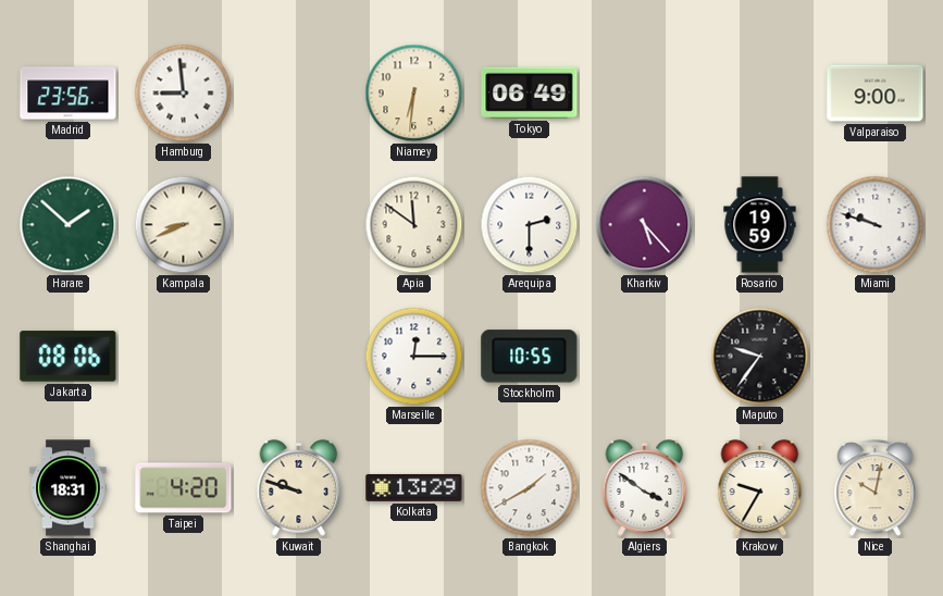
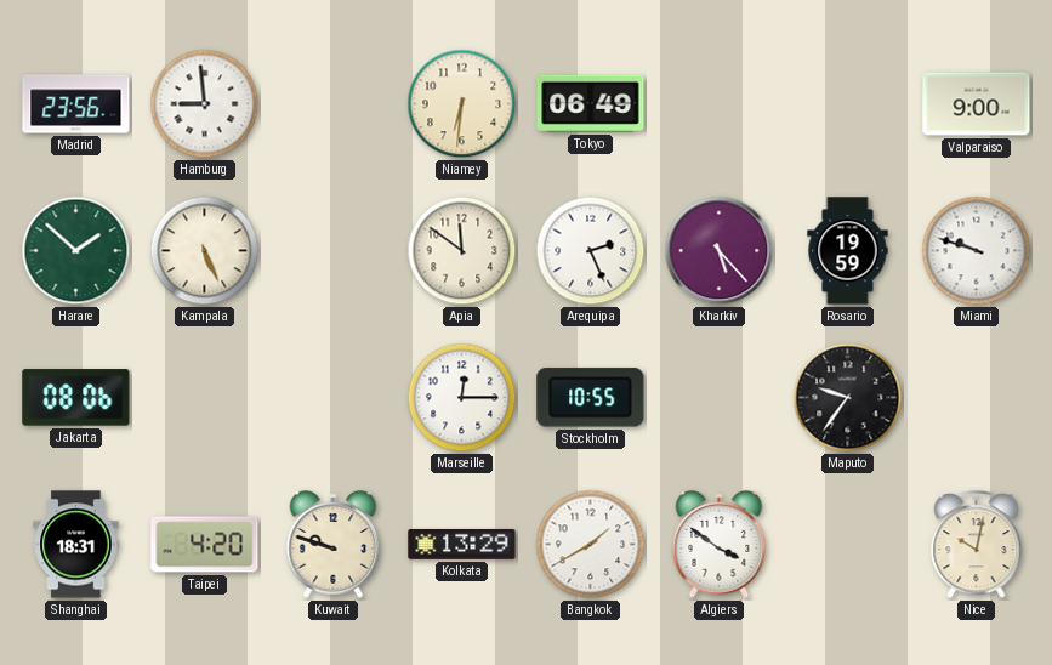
Kampala: 8:41 -> 5:26
Arequipa: 2:30 -> 2:26
Krakow: 9:35 -> none
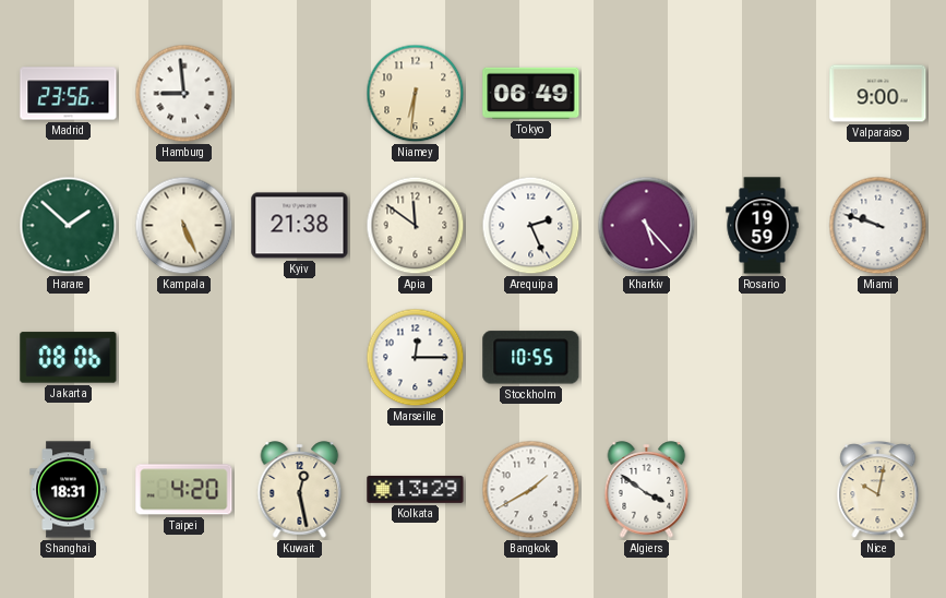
Kyiv: none -> 21:38
Maputo: 9:36 -> none
Kuwait: 9:48 -> 12:28
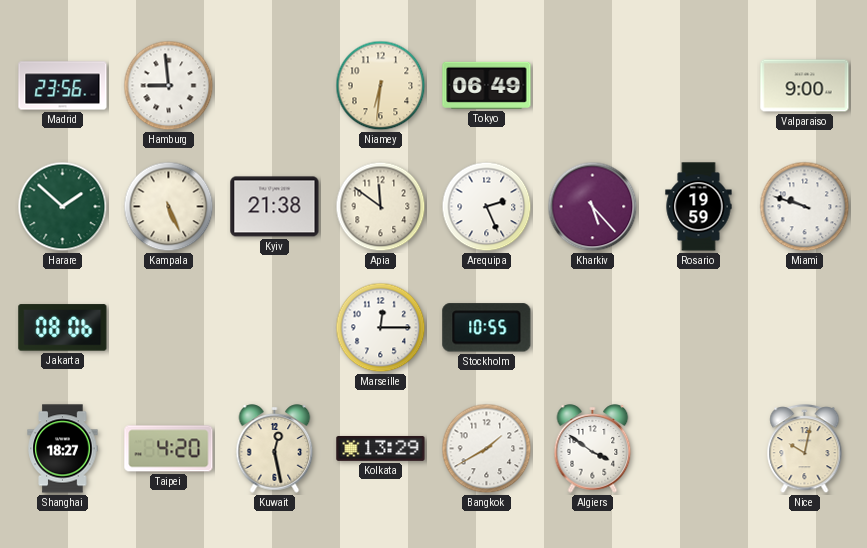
Shanghai: 18:31 -> 18:27
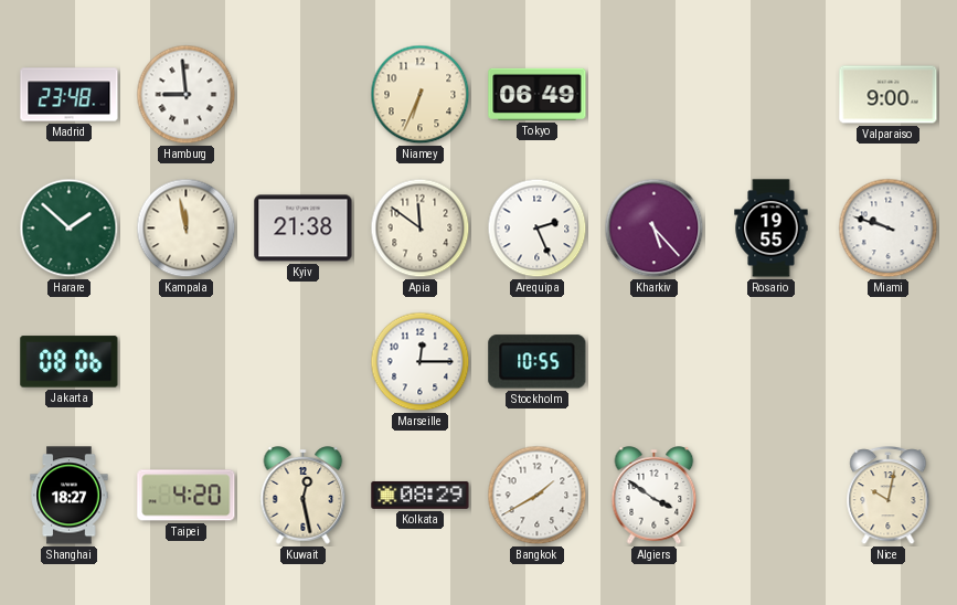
Madrid: 23:56 -> 23:48
Niamey: 6:31 -> 6:34
Kampala: 5:26 -> 11:58
Rosario: 19:59 -> 19:55
Kolkata: 13:29 -> 08:29
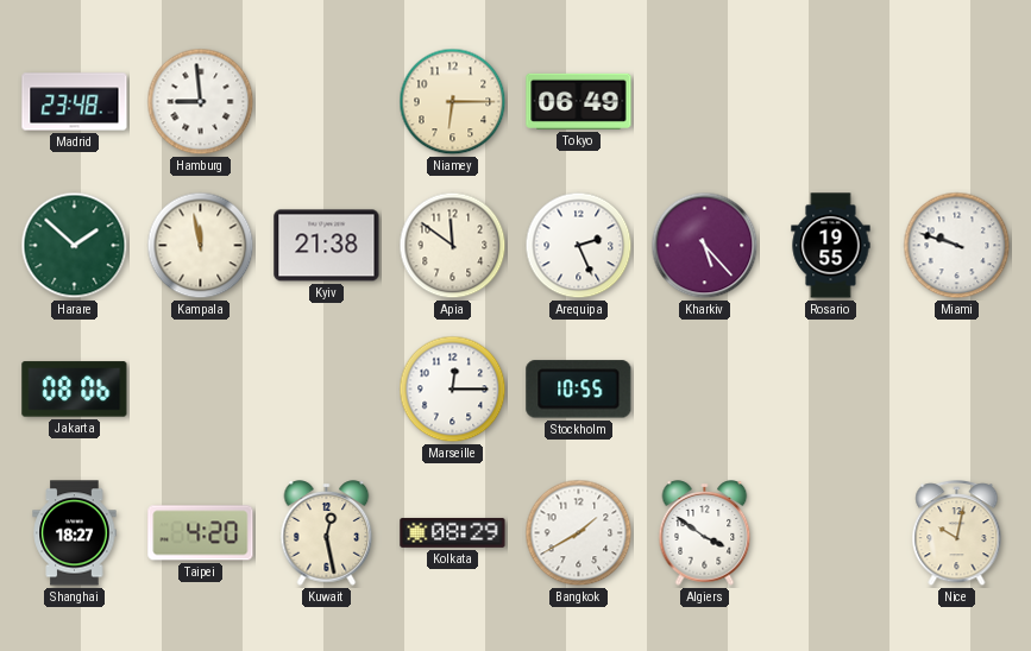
Niamey: 6:34 -> 6:15
Valparaiso: 9:00 -> none
